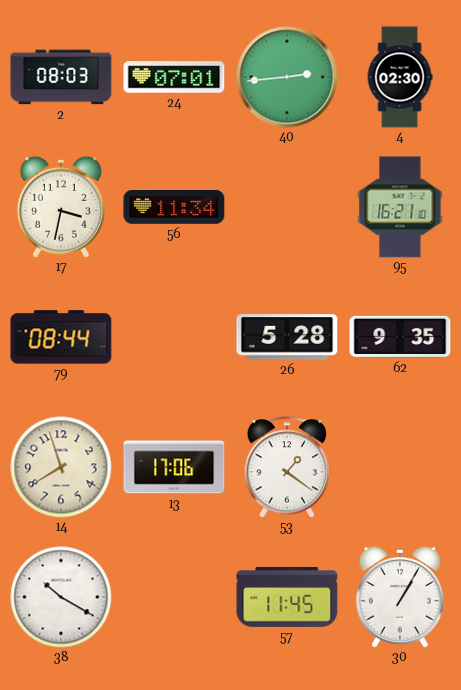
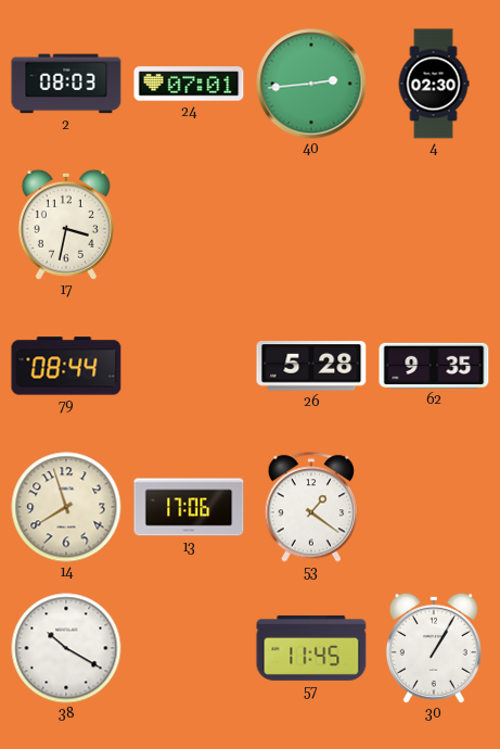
56: 11:34 -> none
95: 16:21 -> none
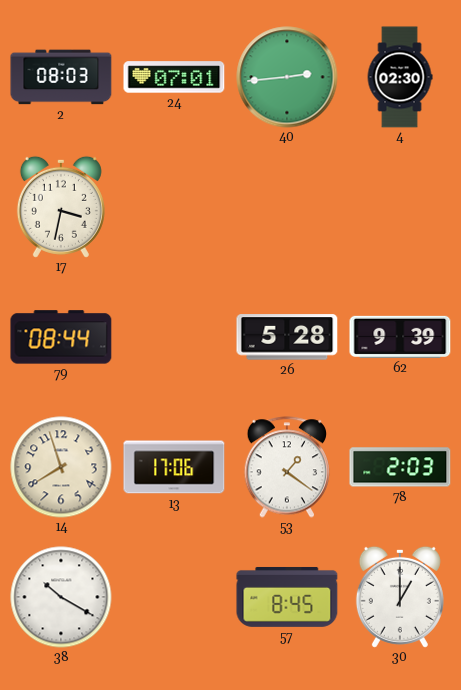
62: 9:35 -> 9:39
78: none -> 2:03
57: 11:45 -> 8:45
30: 1:05 -> 1:00
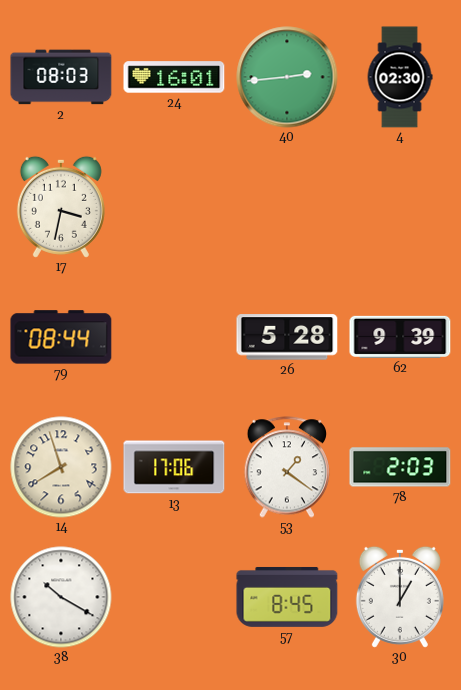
24: 07:01 -> 16:01
